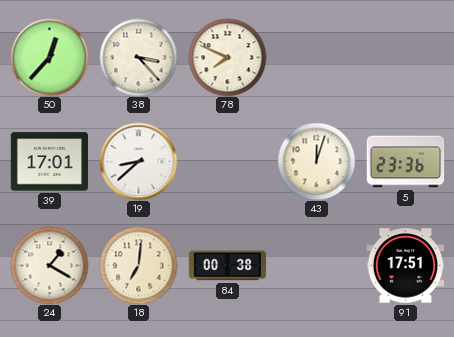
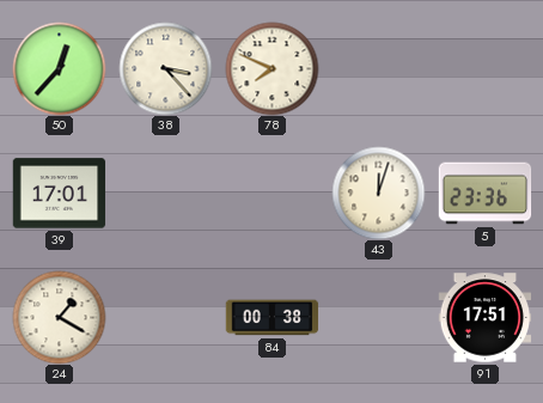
19: 8:38 -> none
18: 7:01 -> none
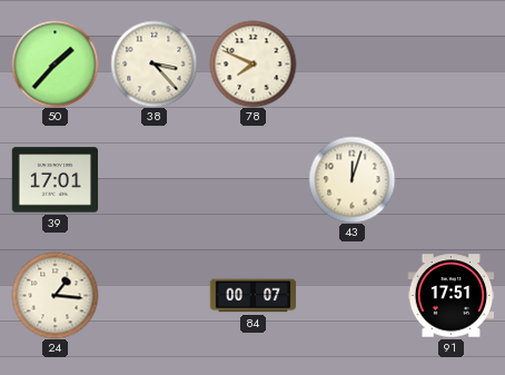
50: 12:37 -> 1:37
5: 23:36 -> none
24: 1:20 -> 1:16
84: 00:38 -> 00:07
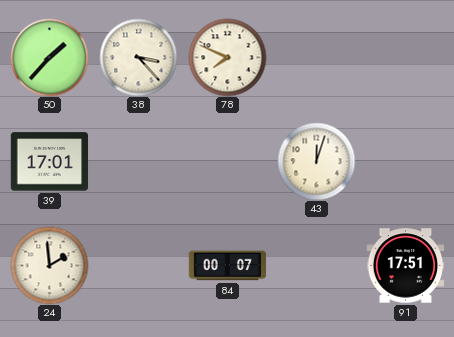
24: 1:16 -> 1:59
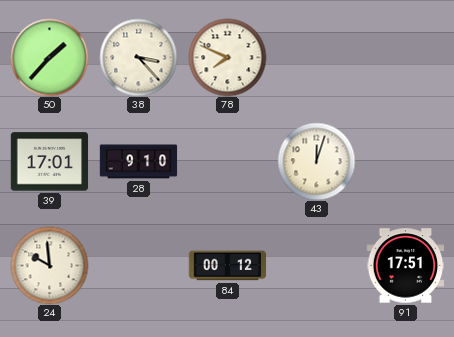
28: none -> 9:10
24: 1:59 -> 9:59
84: 00:07 -> 00:12
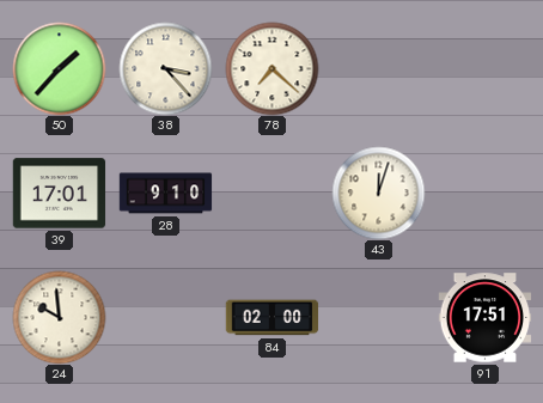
78: 7:49 -> 7:22
84: 00:12 -> 02:00
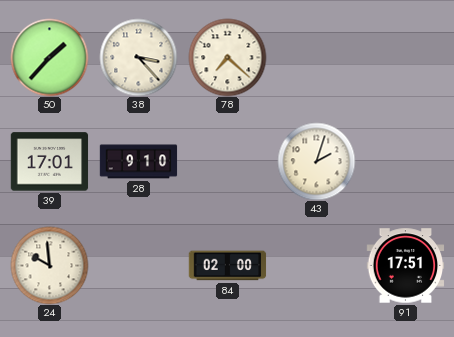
43: 12:03 -> 2:03
